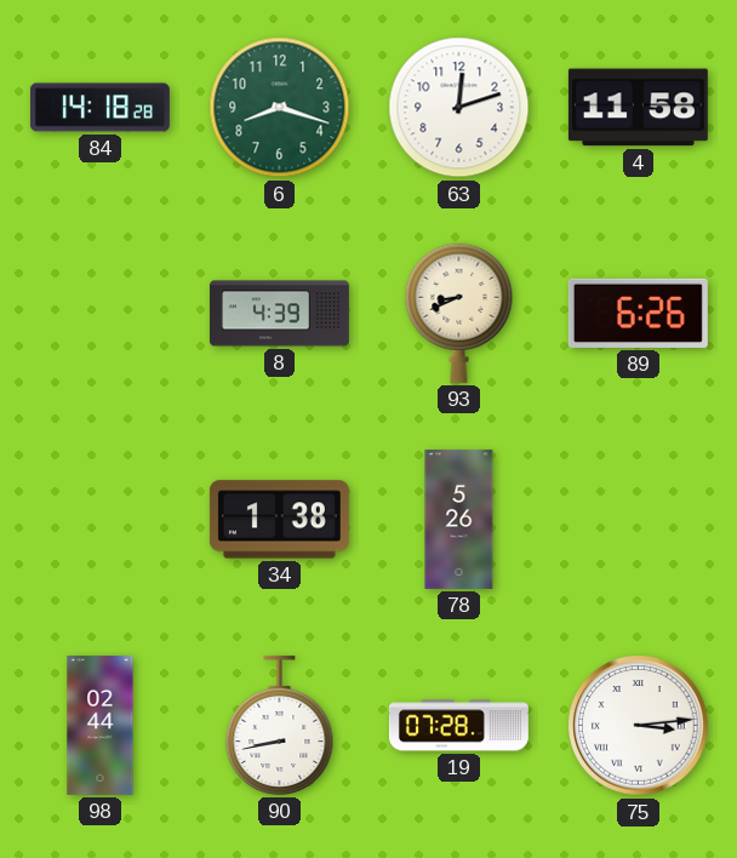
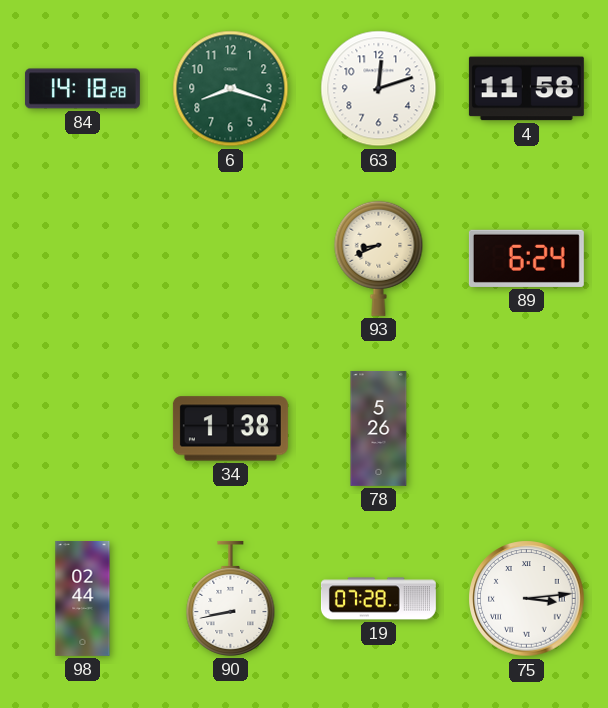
8: 4:39 -> none
89: 6:26 -> 6:24
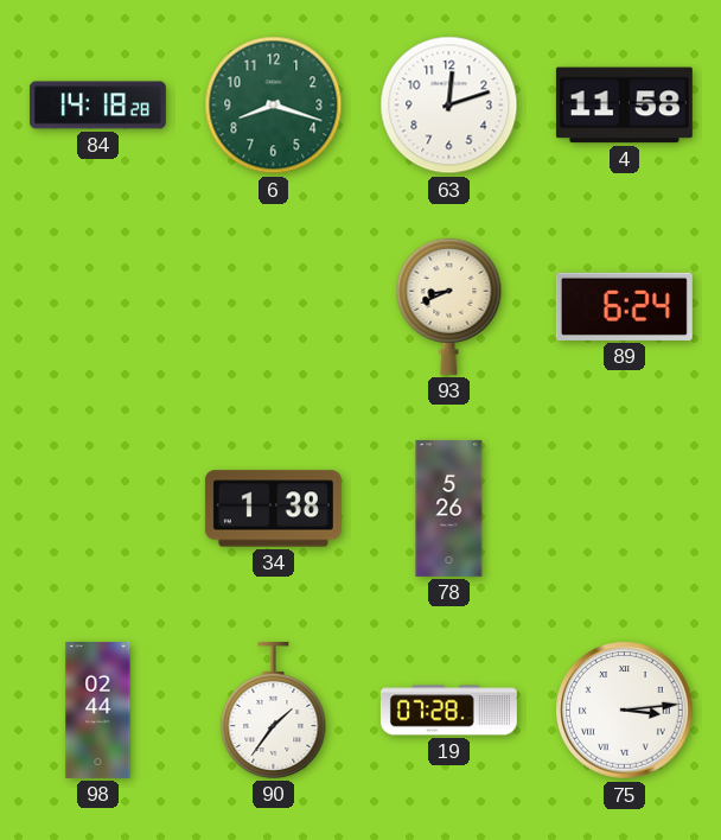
90: 8:43 -> 1:36
